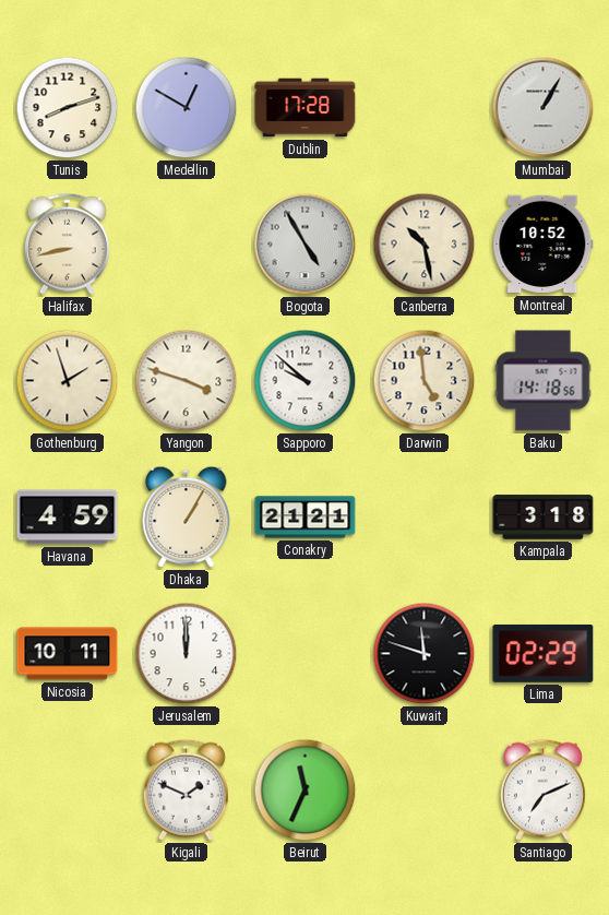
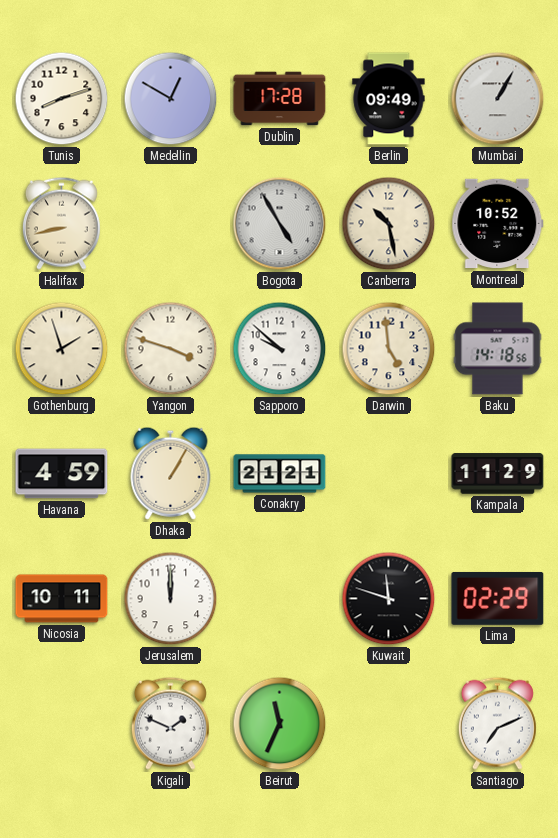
Berlin: none -> 09:49
Kampala: 3:18 -> 11:29
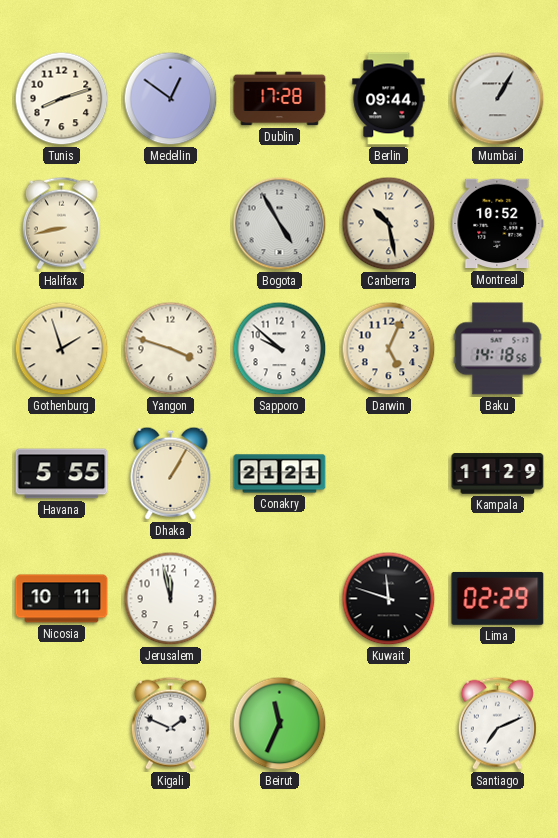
Medellin: 12:50 -> 12:51
Berlin: 09:49 -> 09:44
Darwin: 4:59 -> 5:04
Havana: 4:59 -> 5:55
Jerusalem: 12:00 -> 11:58
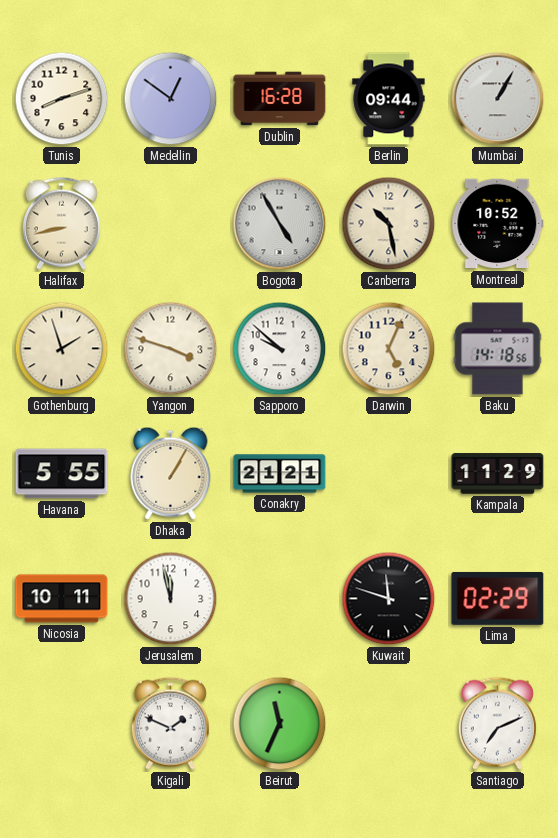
Dublin: 17:28 -> 16:28
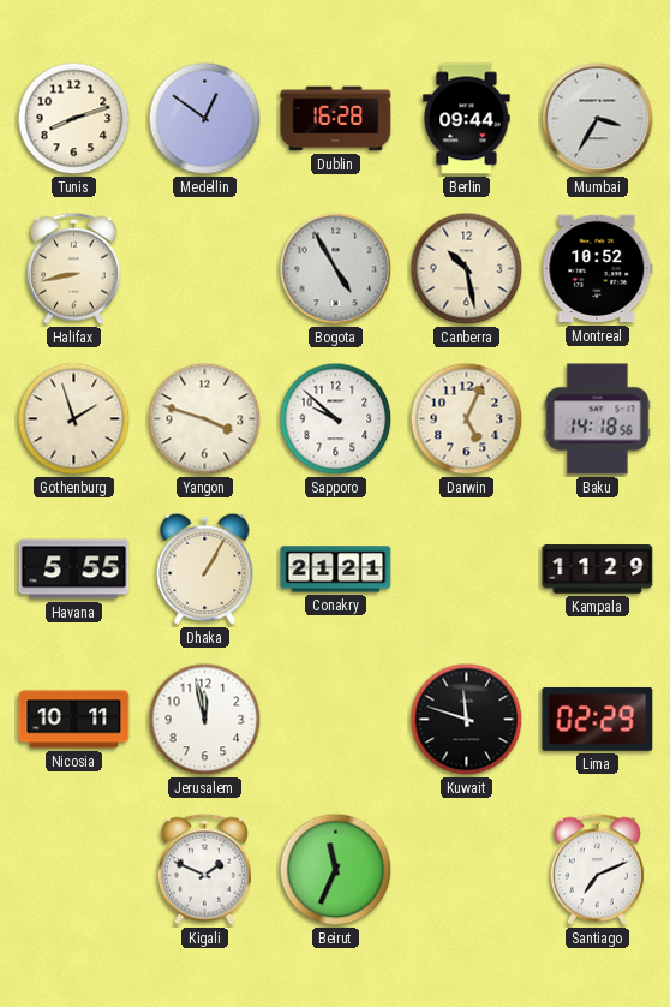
Mumbai: 1:05 -> 3:35
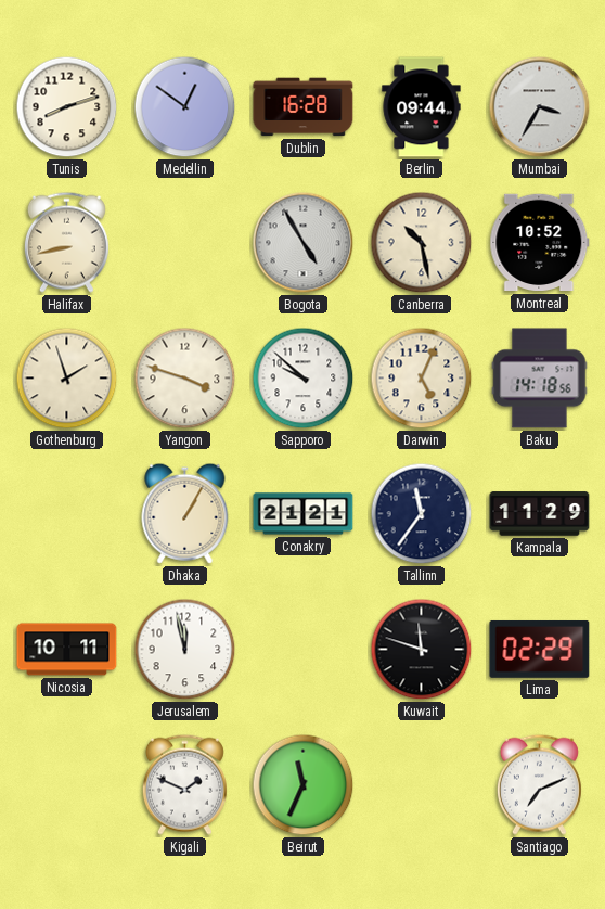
Havana: 5:55 -> none
Tallinn: none -> 11:36
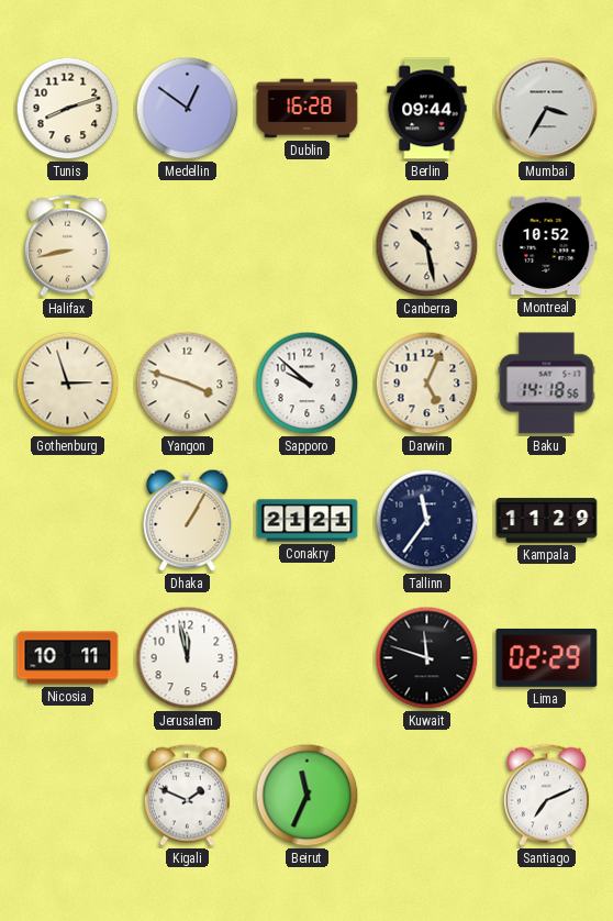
Bogota: 4:55 -> none
Gothenburg: 1:57 -> 2:57
